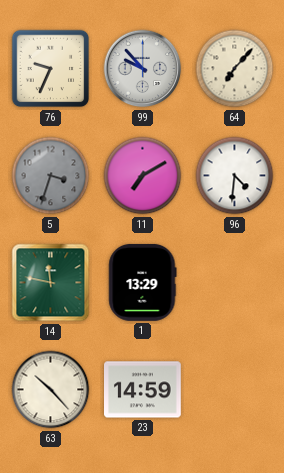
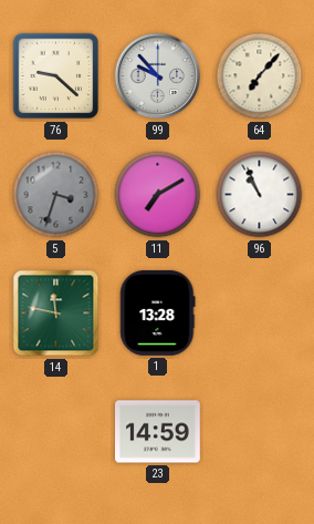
76: 9:34 -> 9:22
96: 4:31 -> 10:56
1: 13:29 -> 13:28
63: 10:23 -> none
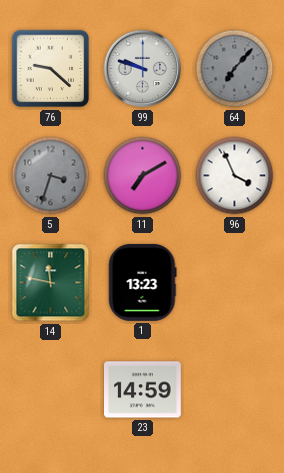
99: 9:53 -> 9:48
64 dial: cream -> grey
96: 10:56 -> 3:56
1: 13:28 -> 13:23
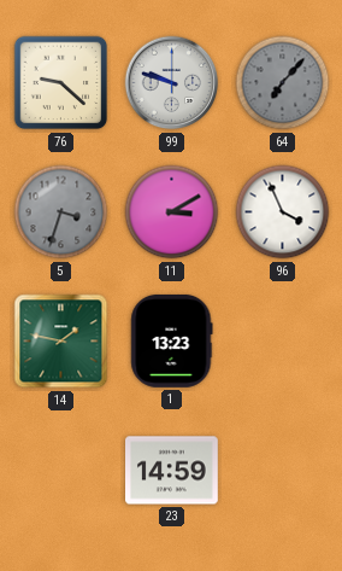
11: 7:10 -> 3:10
14: 11:47 -> 1:47
